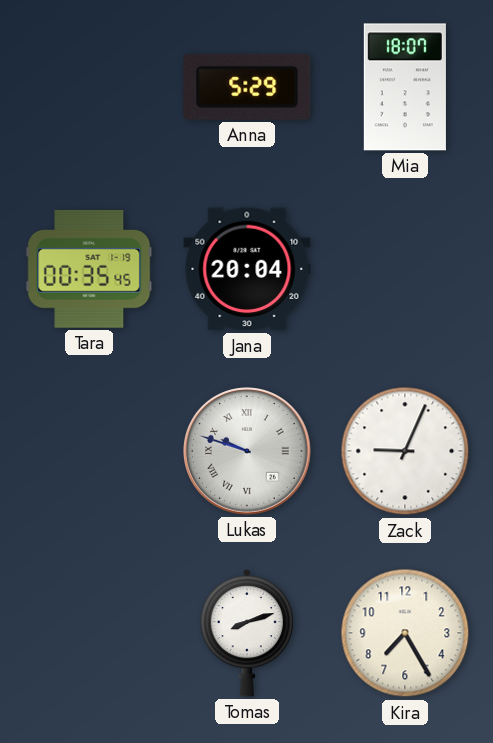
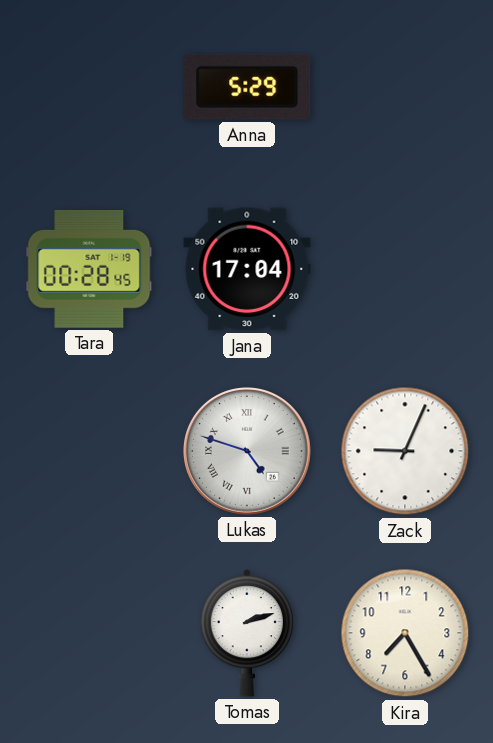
Mia: 18:07 -> none
Tara: 00:35 -> 00:28
Jana: 20:04 -> 17:04
Lukas: 9:48 -> 4:48
Tomas: 8:12 -> 2:12
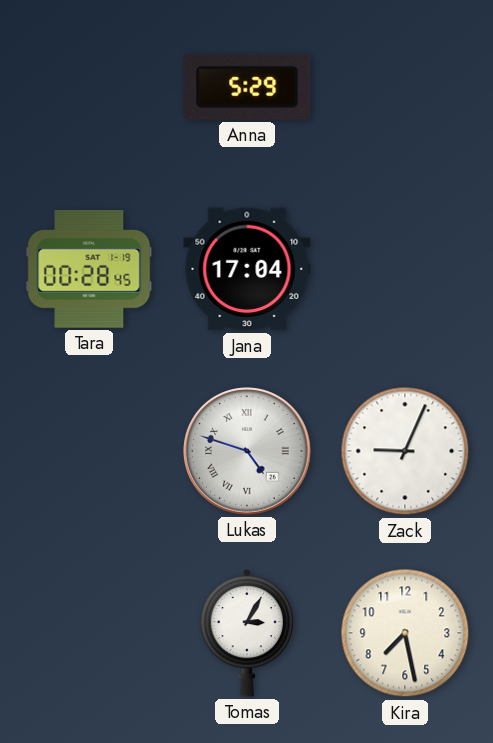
Tomas: 2:12 -> 3:05
Kira: 7:25 -> 7:28
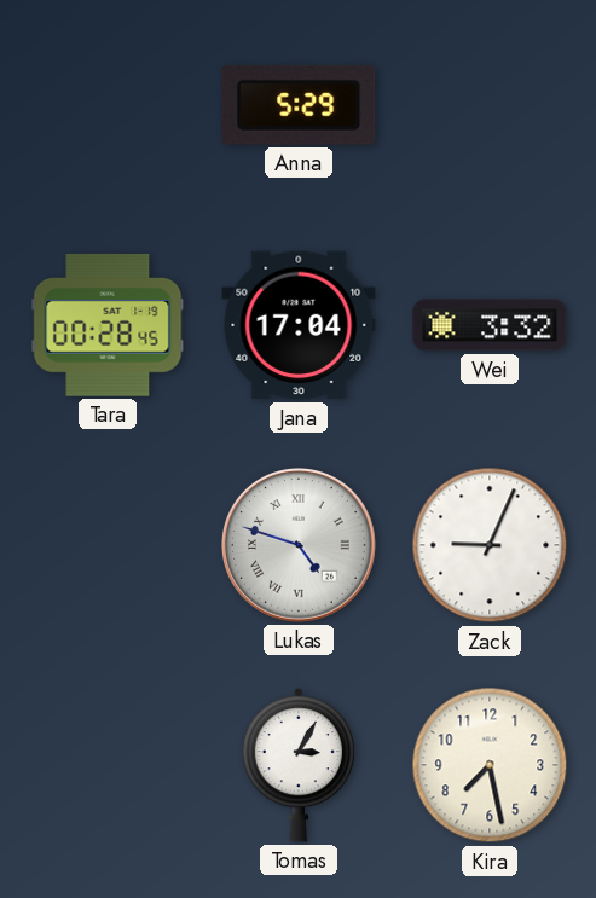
Wei: none -> 3:32
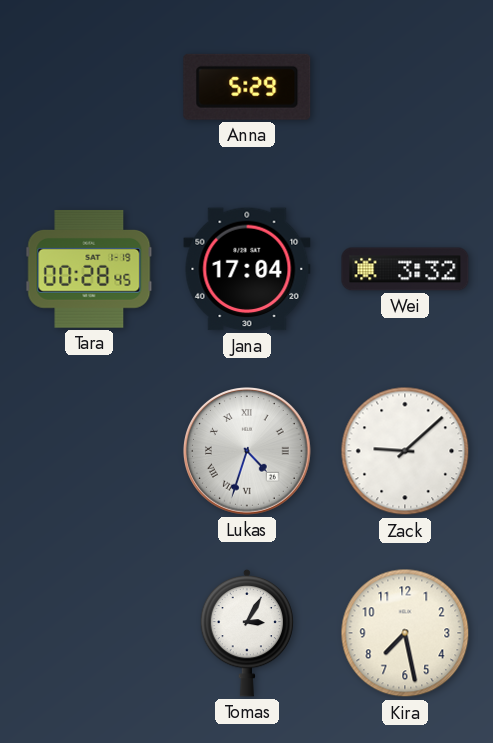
Lukas: 4:48 -> 4:33
Zack: 9:04 -> 9:08
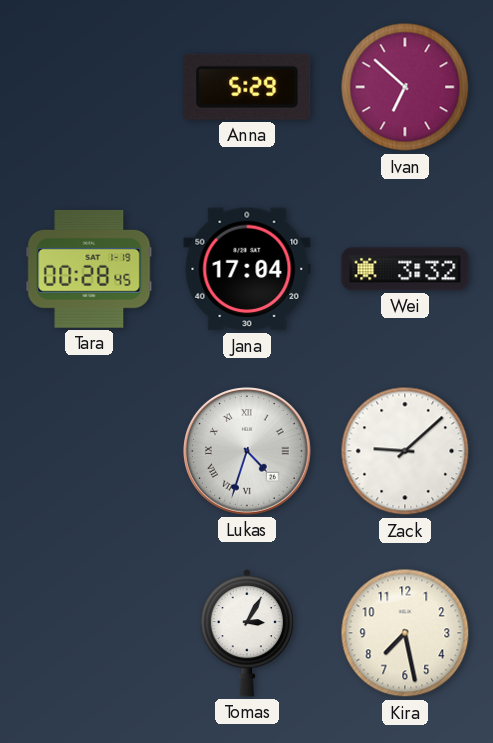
Ivan: none -> 6:52
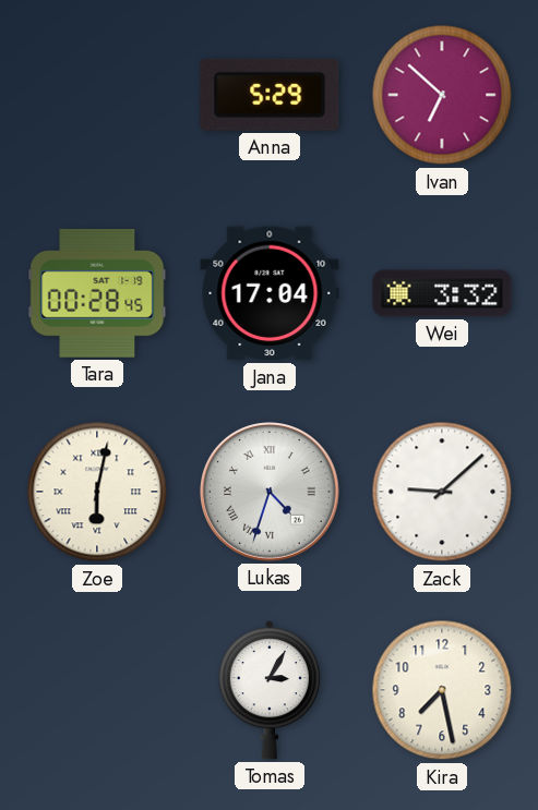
Zoe: none -> 6:02
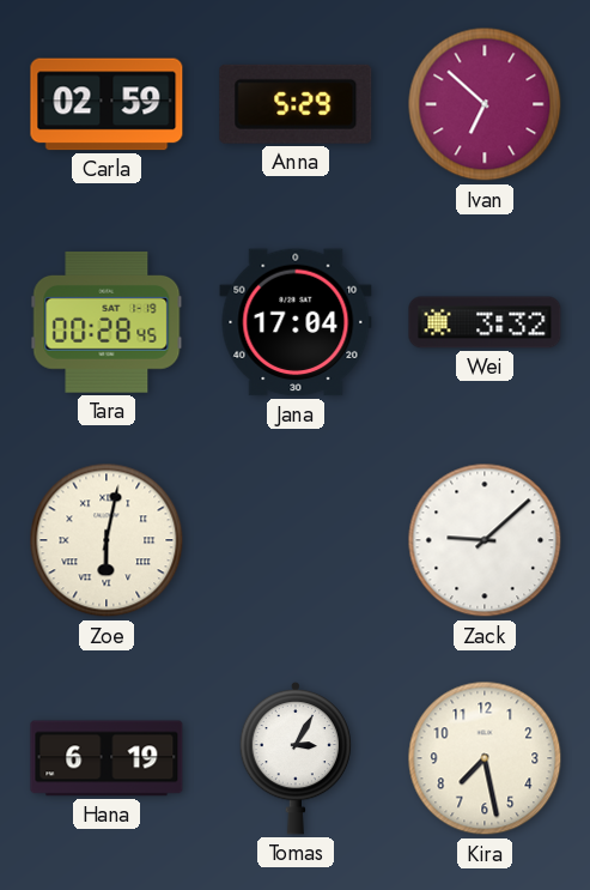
Carla: none -> 02:59
Lukas: 4:33 -> none
Hana: none -> 6:19
